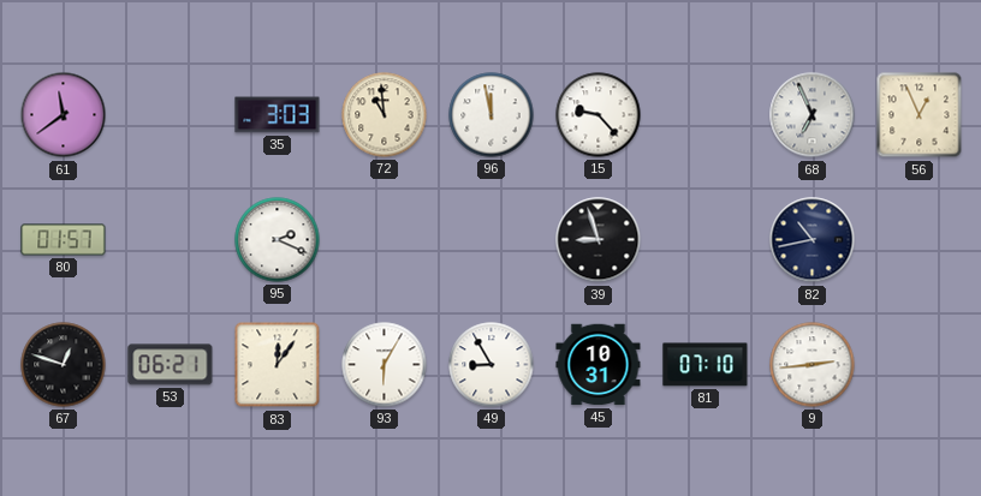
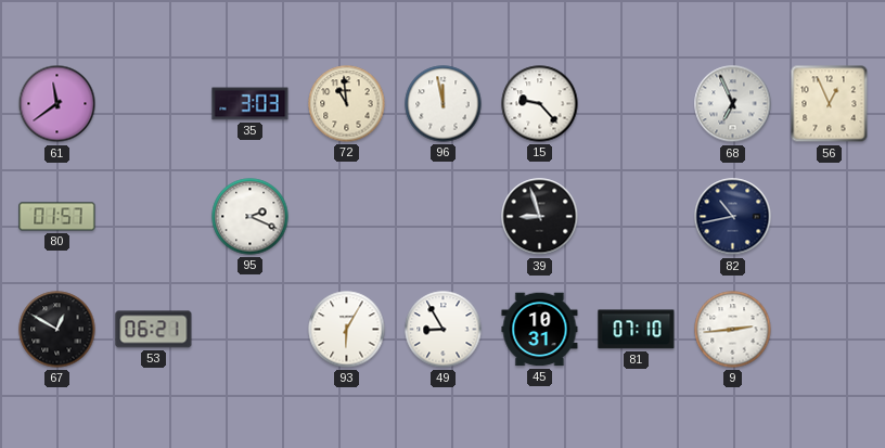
67: 12:48 -> 12:50
83: 12:06 -> none
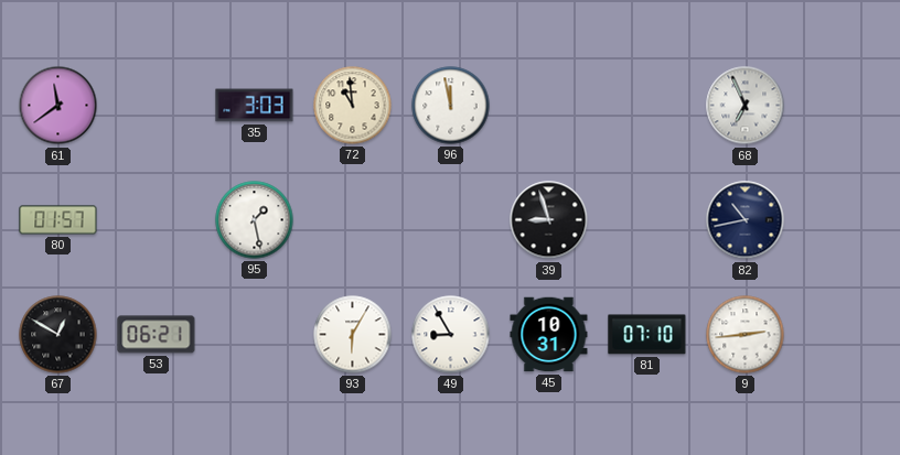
15: 9:23 -> none
56: 12:56 -> none
95: 2:19 -> 1:28
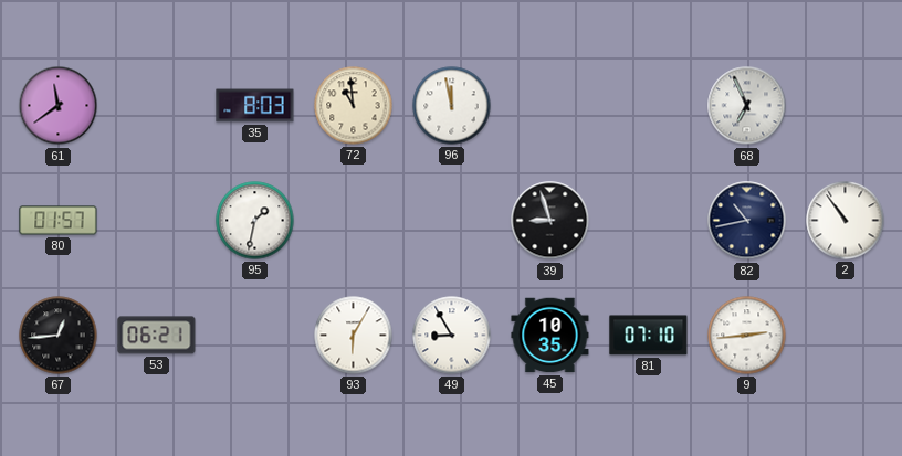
35: 3:03 -> 8:03
95: 1:28 -> 1:32
2: none -> 10:54
67: 12:50 -> 12:44
45: 10:31 -> 10:35
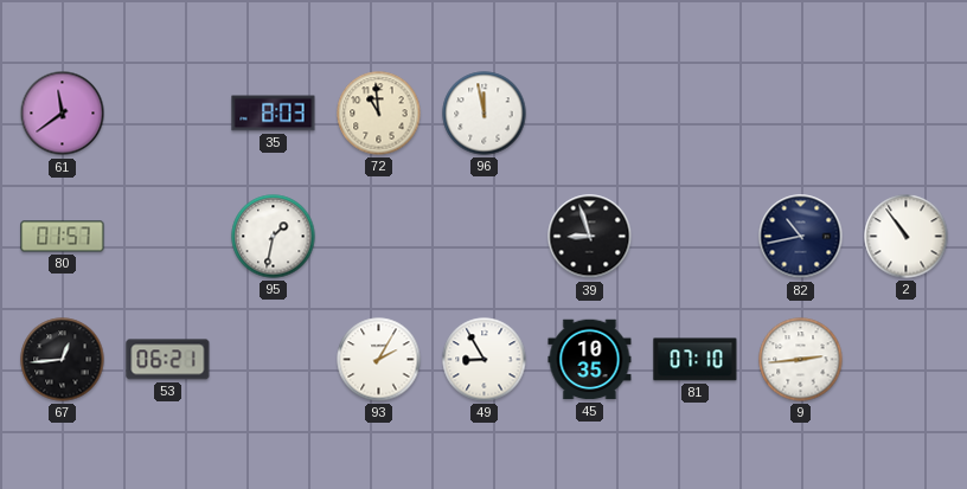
68: 6:56 -> none
93: 6:05 -> 2:05
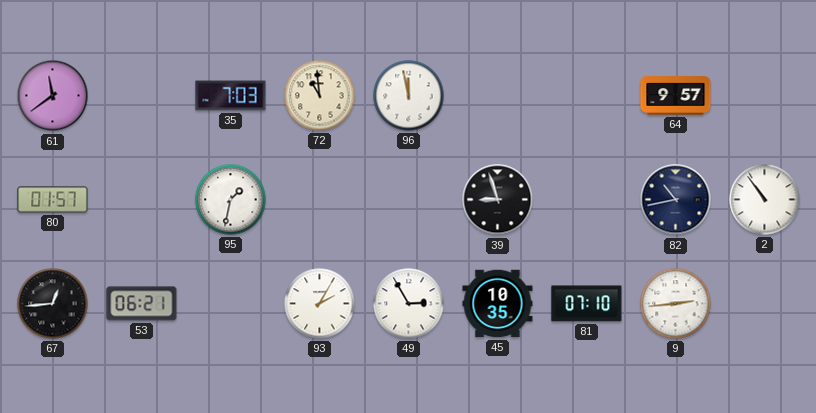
35: 8:03 -> 7:03
64: none -> 9:57
49: 8:55 -> 2:55
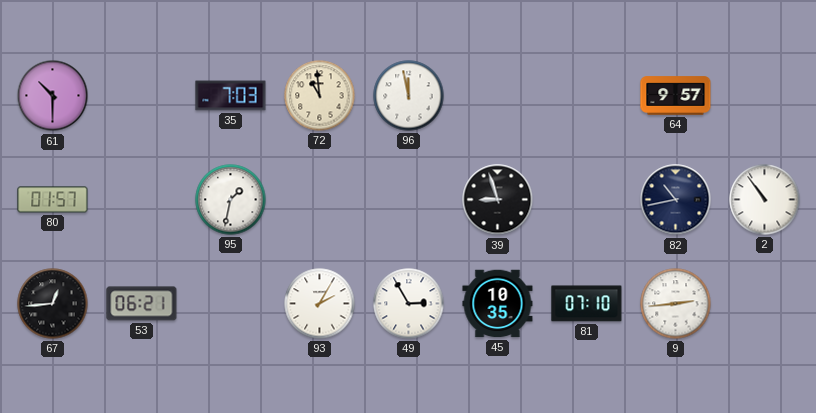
61: 11:39 -> 10:30
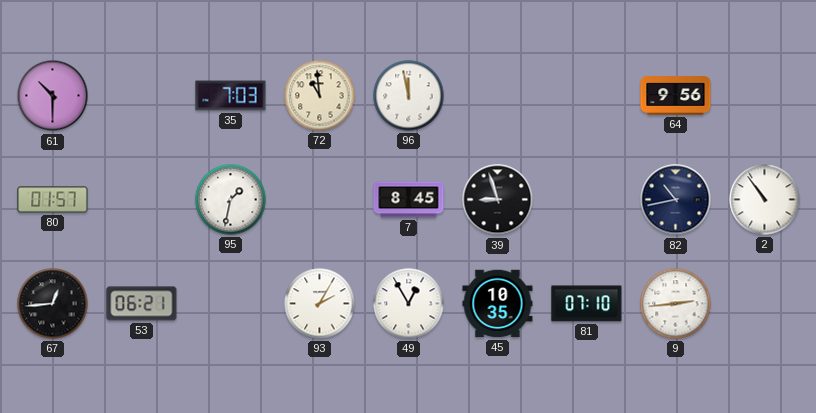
64: 9:57 -> 9:56
7: none -> 8:45
49: 2:55 -> 12:55
